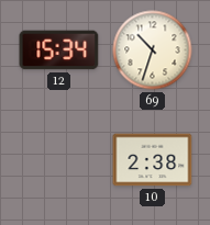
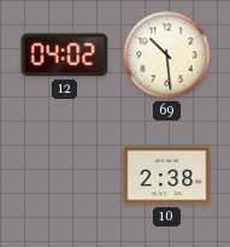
12: 15:34 -> 04:02
69: 10:33 -> 10:29
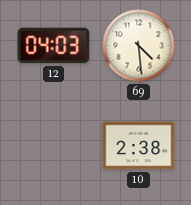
12: 04:02 -> 04:03
69: 10:29 -> 4:29
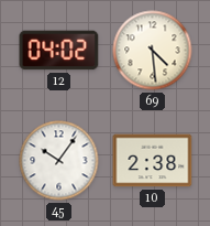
12: 04:03 -> 04:02
45: none -> 10:06
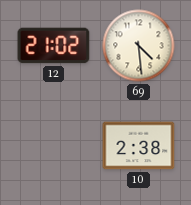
12: 04:02 -> 21:02
45: 10:06 -> none
